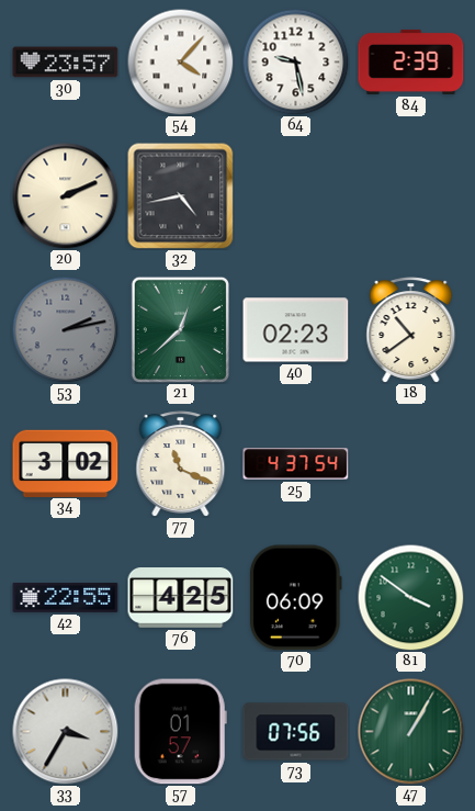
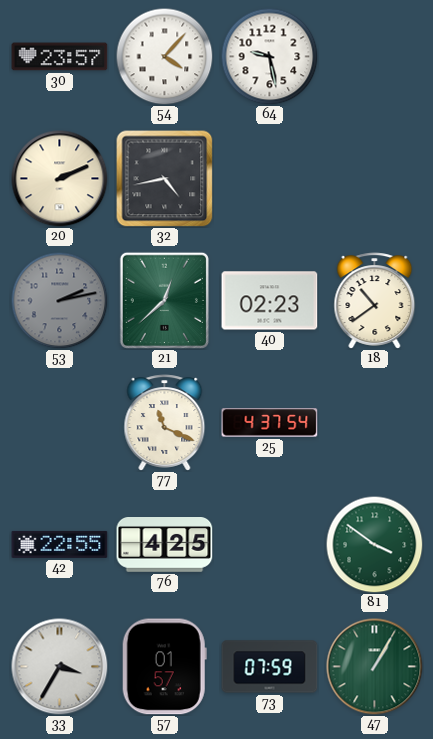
84: 2:39 -> none
34: 3:02 -> none
70: 06:09 -> none
73: 07:56 -> 07:59
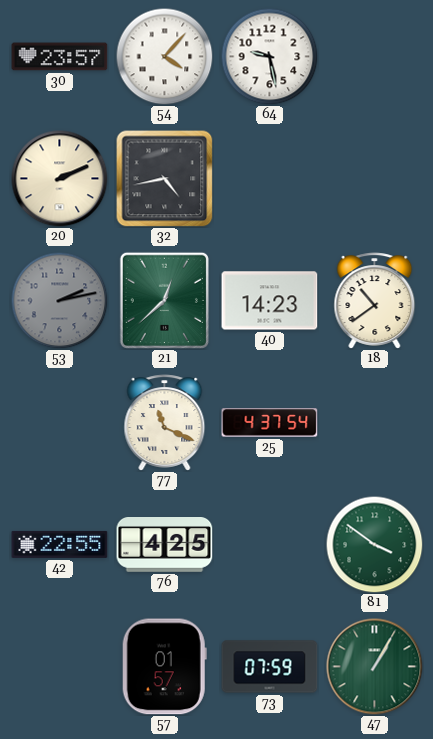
40: 02:23 -> 14:23
33: 3:35 -> none
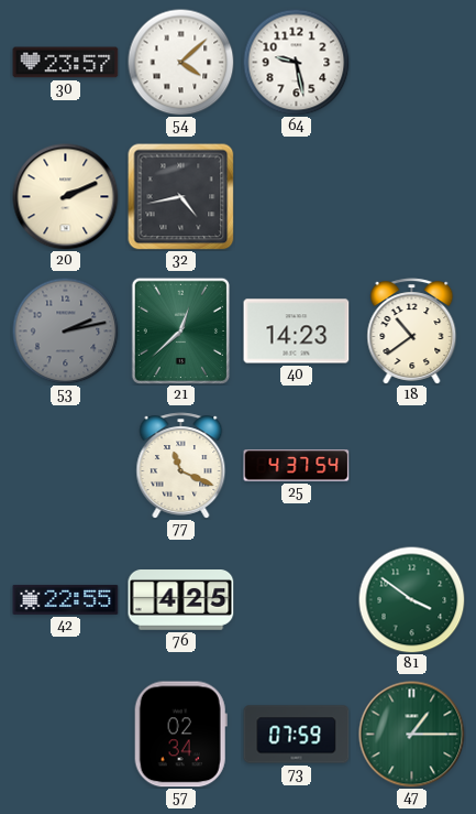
54: 4:07 -> 4:08
57: 01:57 -> 02:34
47: 1:05 -> 1:15
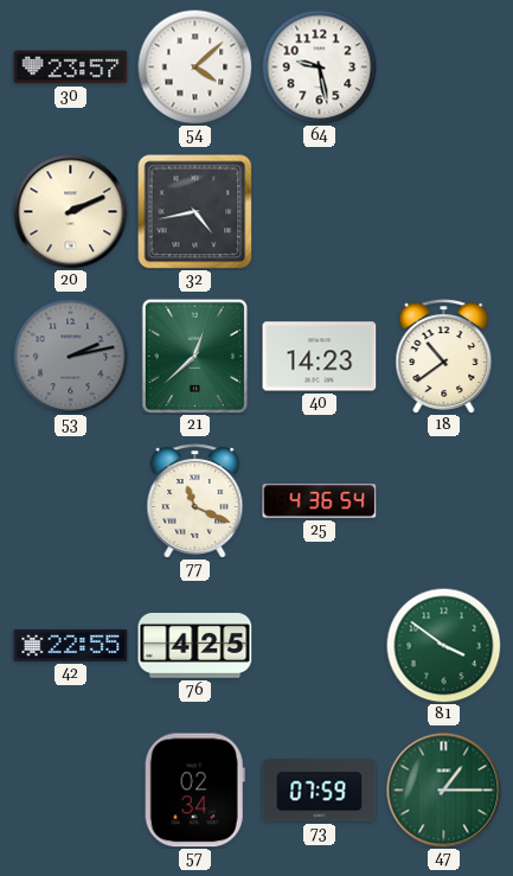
25: 4:37 -> 4:36
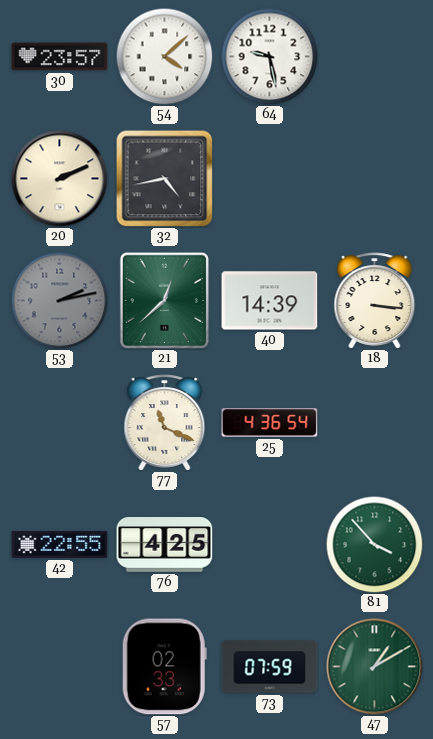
40: 14:23 -> 14:39
18: 10:39 -> 3:16
81: 3:51 -> 3:53
57: 02:34 -> 02:33
47: 1:15 -> 1:10
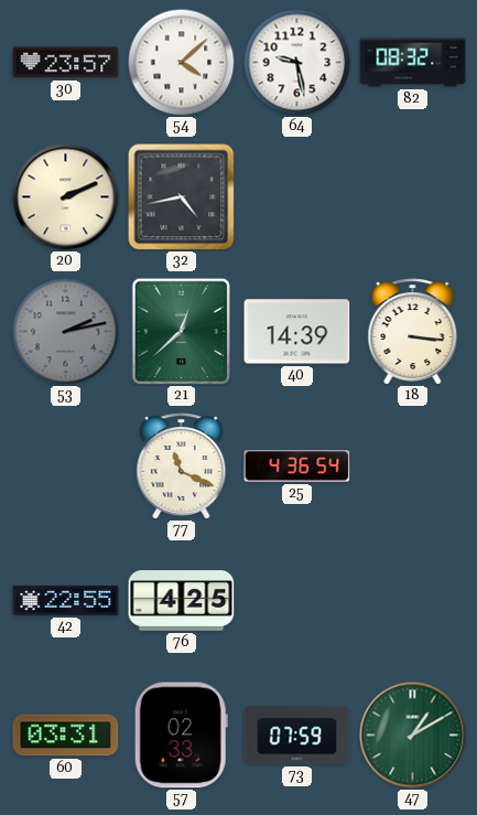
82: none -> 08:32
81: 3:53 -> none
60: none -> 03:31
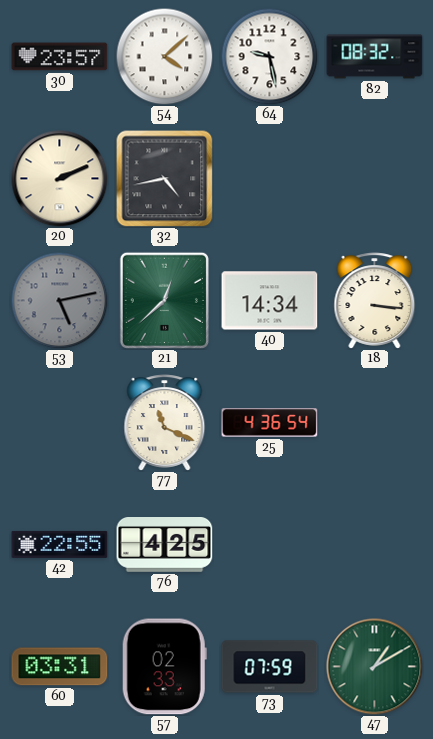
53: 2:13 -> 5:13
40: 14:39 -> 14:34
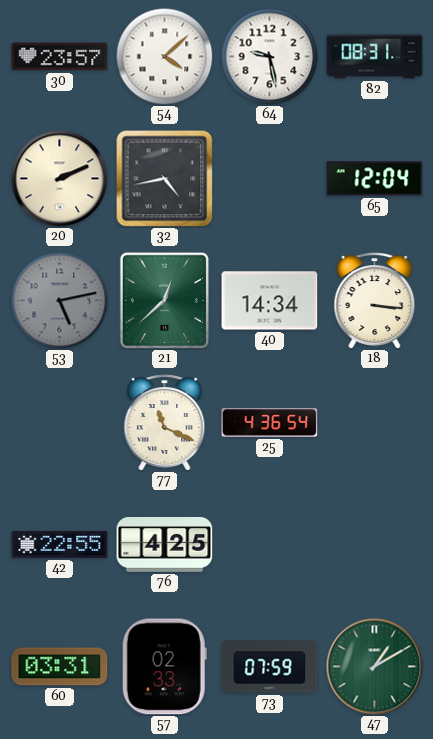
82: 08:32 -> 08:31
65: none -> 12:04
